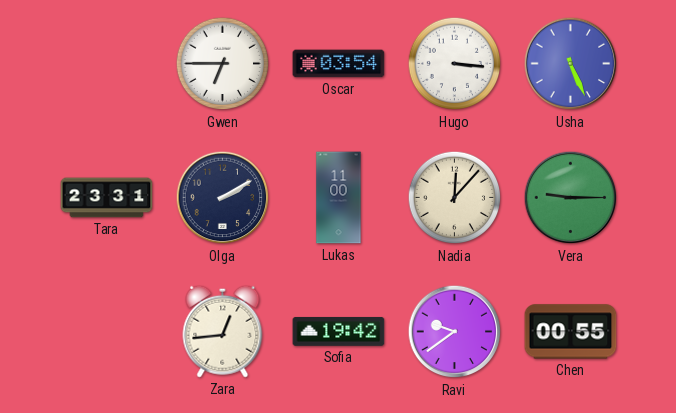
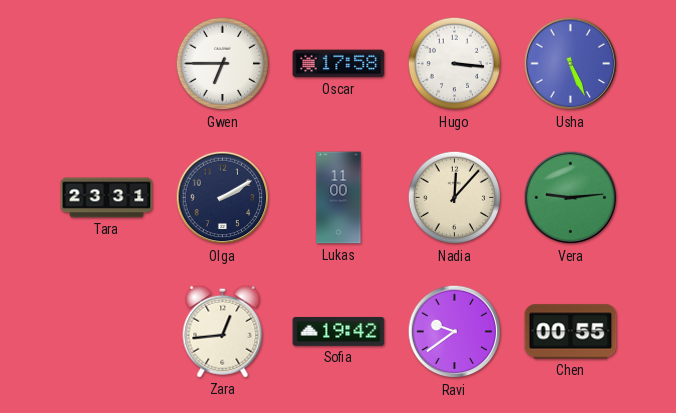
Oscar: 03:54 -> 17:58
Vera: 9:15 -> 9:14
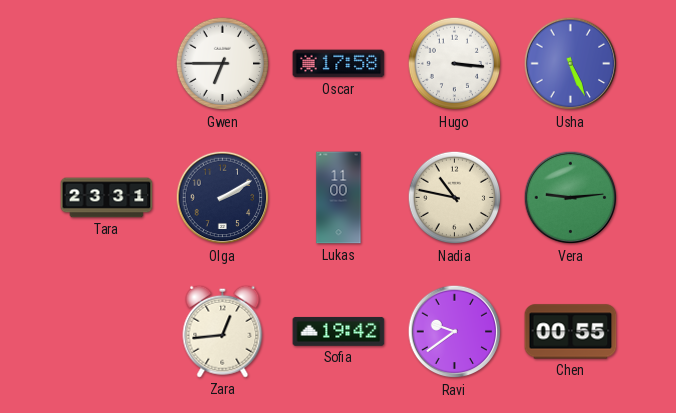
Nadia: 12:07 -> 10:47
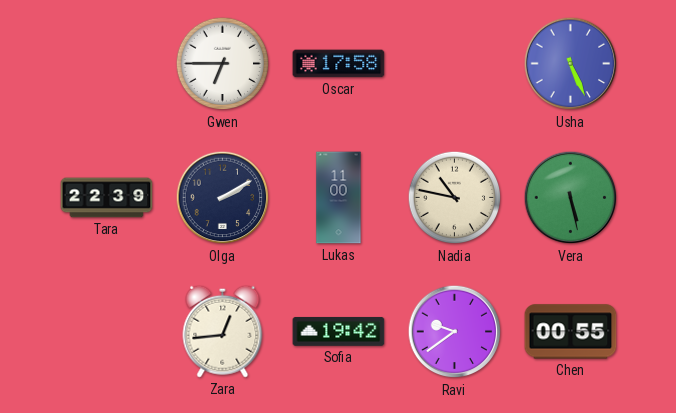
Hugo: 3:16 -> none
Tara: 23:31 -> 22:39
Vera: 9:14 -> 5:28
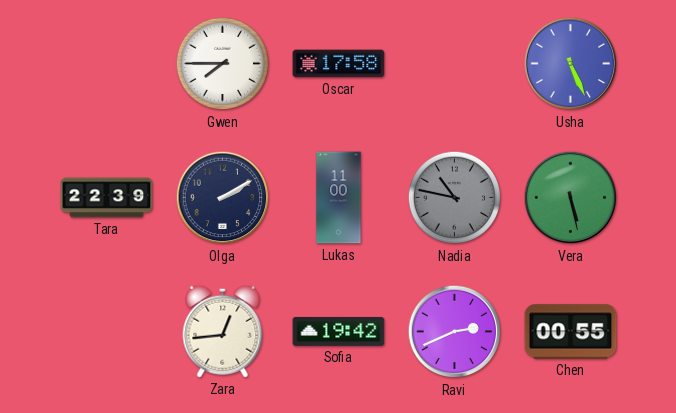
Gwen: 6:45 -> 7:45
Nadia dial: cream -> grey
Ravi: 9:39 -> 2:41
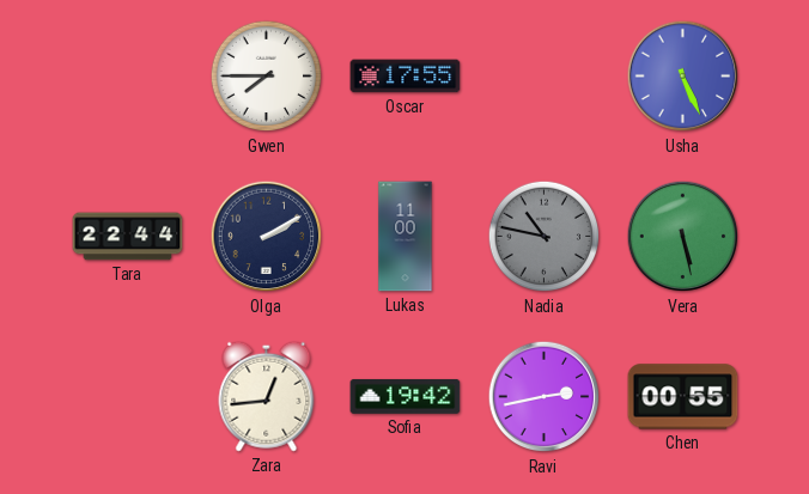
Oscar: 17:58 -> 17:55
Tara: 22:39 -> 22:44
Ravi: 2:41 -> 2:43
